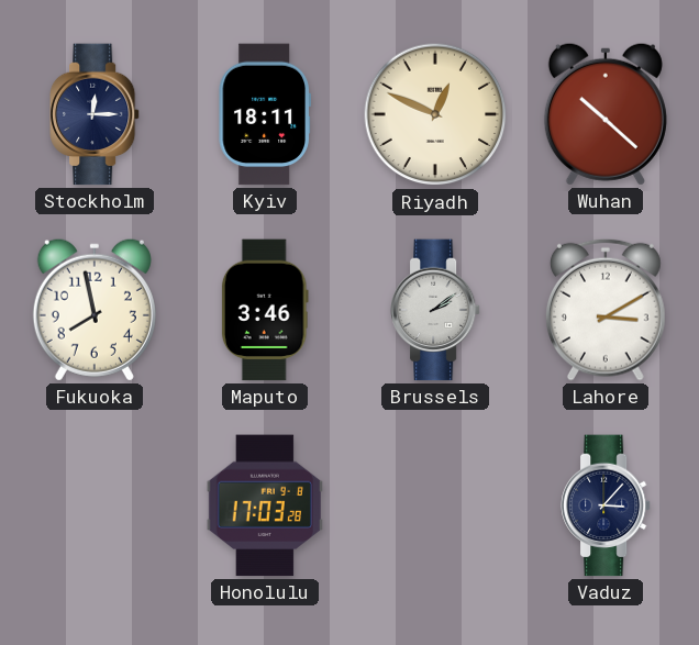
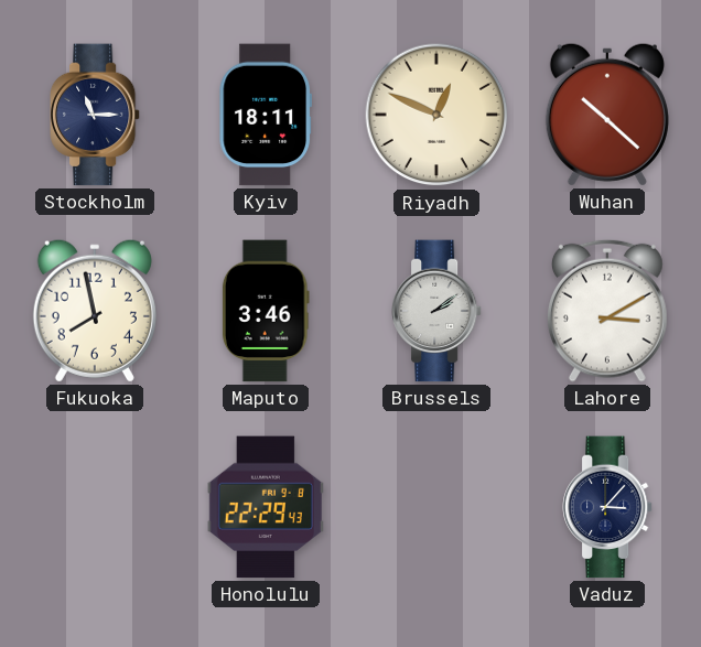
Stockholm: 12:15 -> 11:15
Honolulu: 17:03 -> 22:29
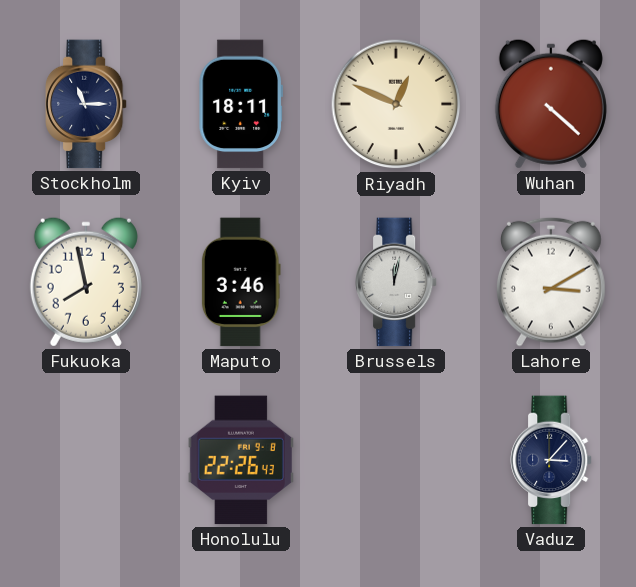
Wuhan: 10:22 -> 4:22
Brussels: 2:09 -> 12:02
Honolulu: 22:29 -> 22:26
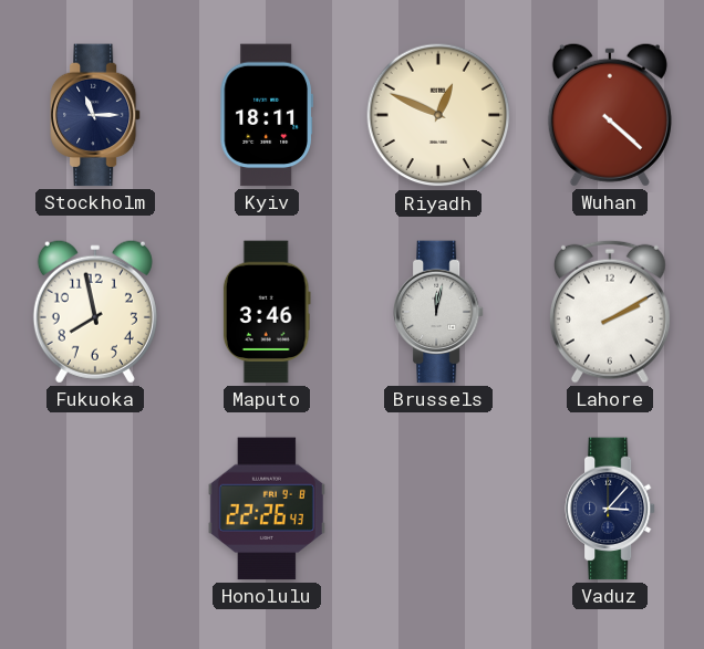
Lahore: 3:10 -> 2:10
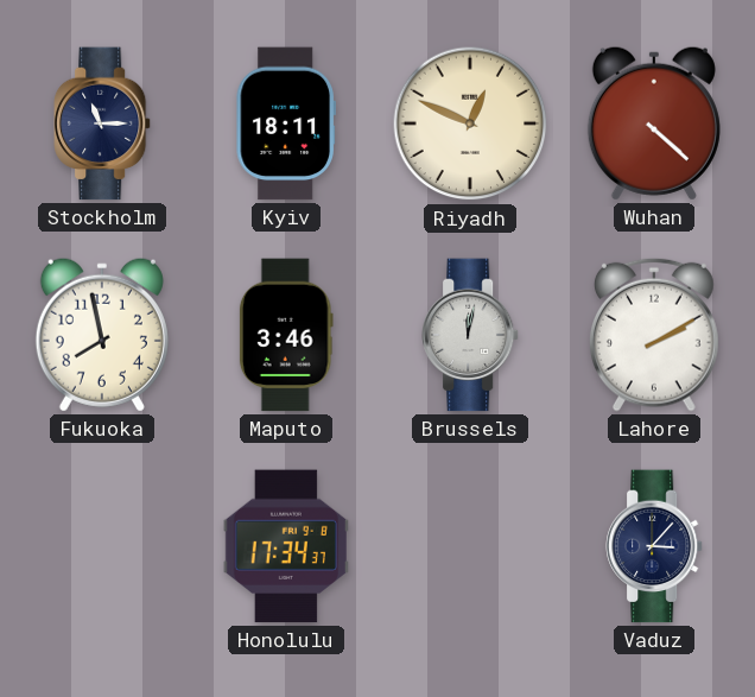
Honolulu: 22:26 -> 17:34
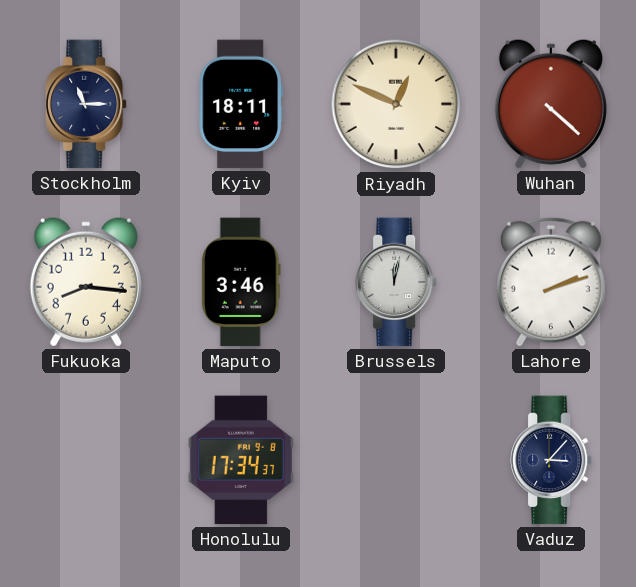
Fukuoka: 7:58 -> 8:16
Lahore: 2:10 -> 2:12
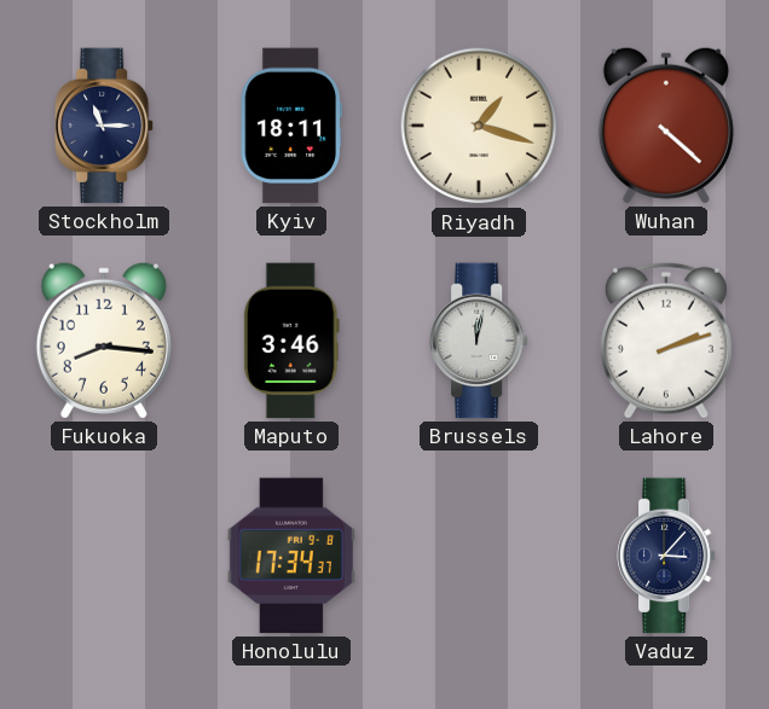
Riyadh: 12:49 -> 1:18
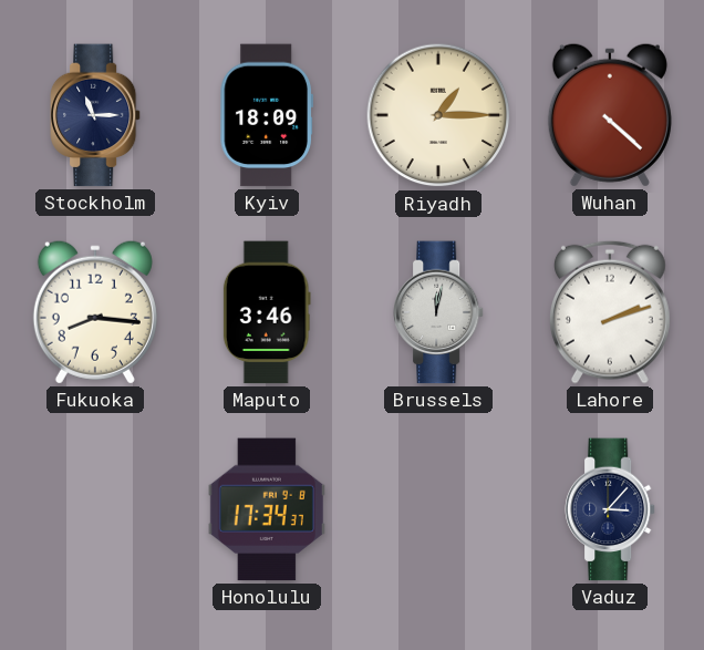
Kyiv: 18:11 -> 18:09
Riyadh: 1:18 -> 1:15
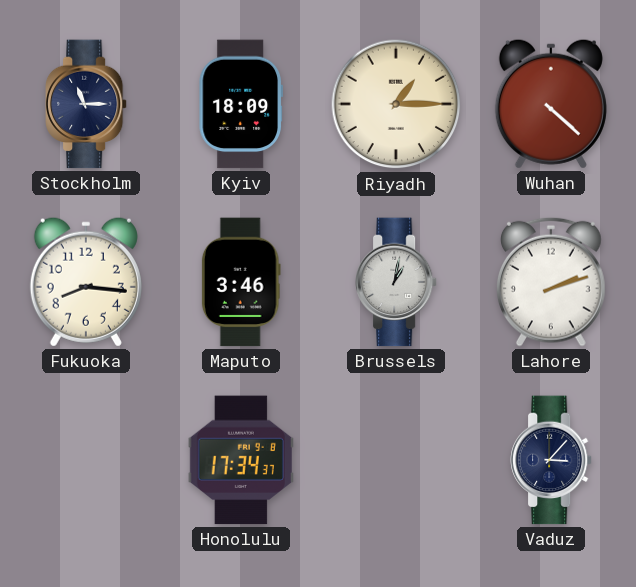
Brussels: 12:02 -> 1:02
